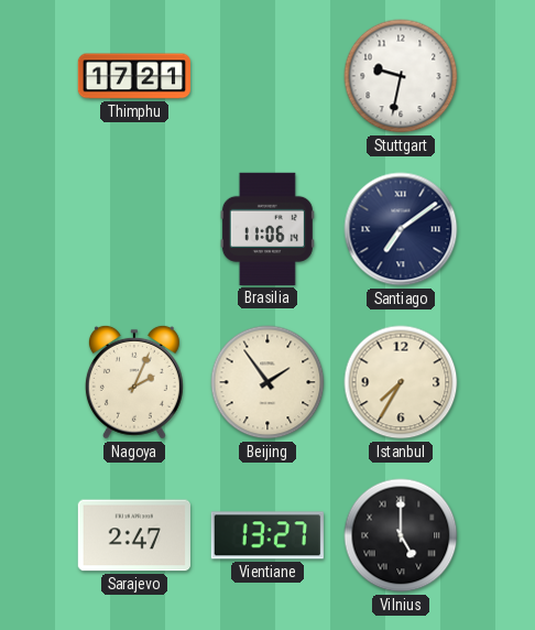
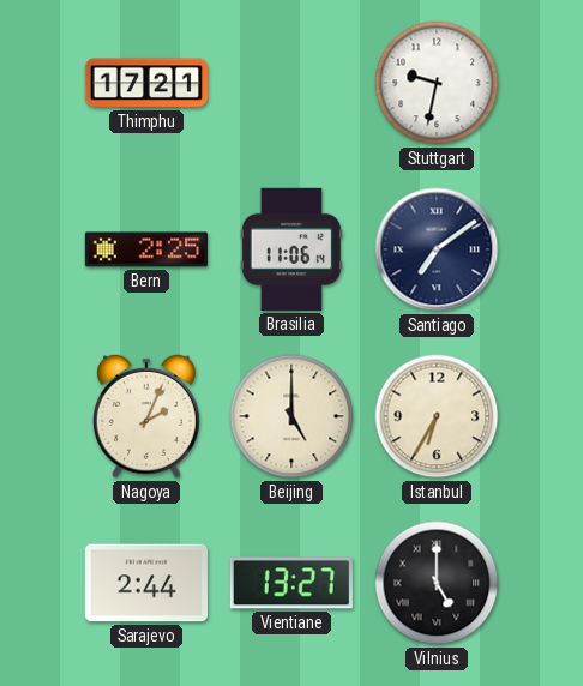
Bern: none -> 2:25
Beijing: 1:54 -> 5:00
Istanbul: 7:35 -> 6:35
Sarajevo: 2:47 -> 2:44
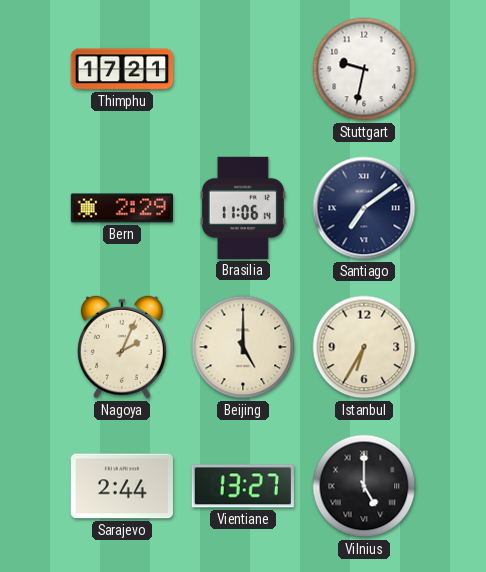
Bern: 2:25 -> 2:29
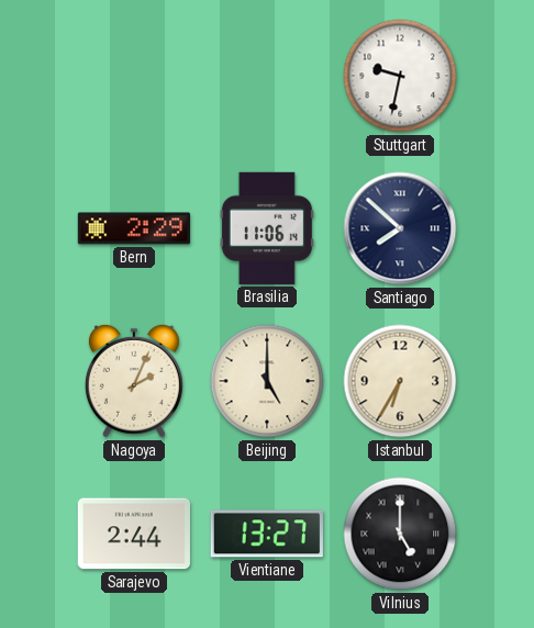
Thimphu: 17:21 -> none
Santiago: 7:09 -> 7:52
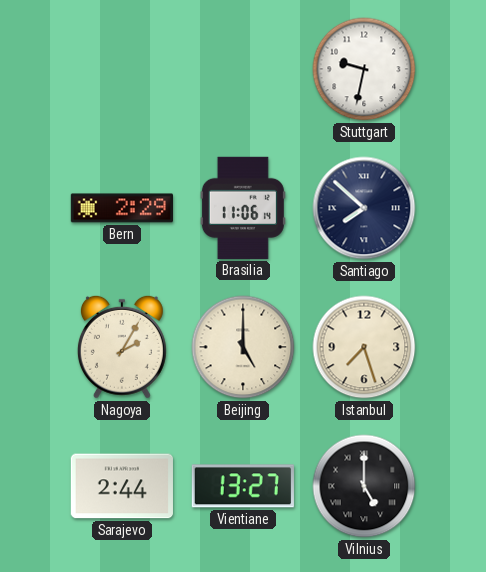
Nagoya: 2:04 -> 2:05
Istanbul: 6:35 -> 7:27
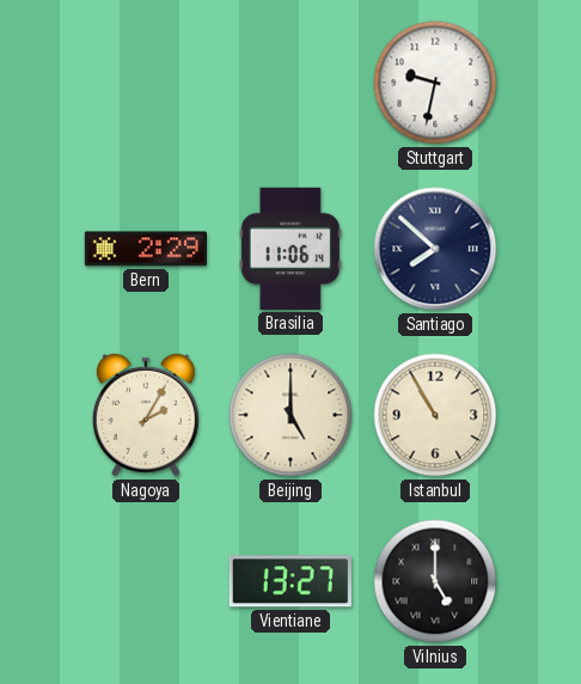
Istanbul: 7:27 -> 10:55
Sarajevo: 2:44 -> none
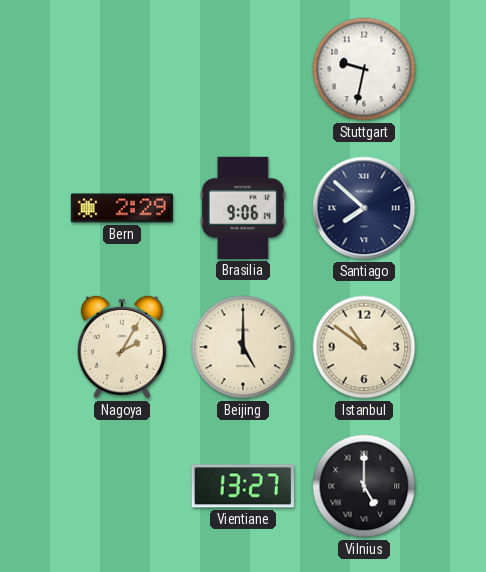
Brasilia: 11:06 -> 9:06
Istanbul: 10:55 -> 10:51
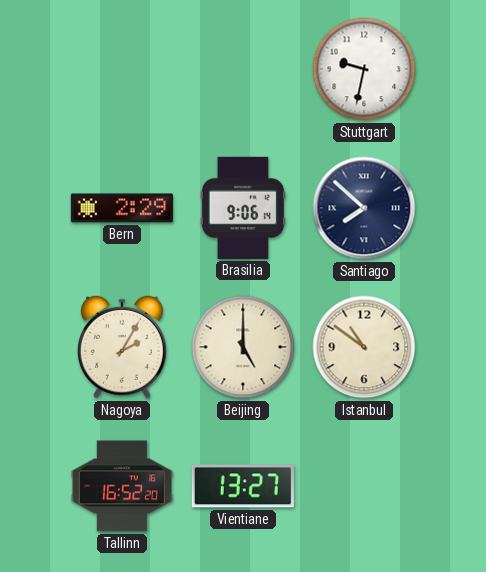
Tallinn: none -> 16:52
Vilnius: 5:00 -> none
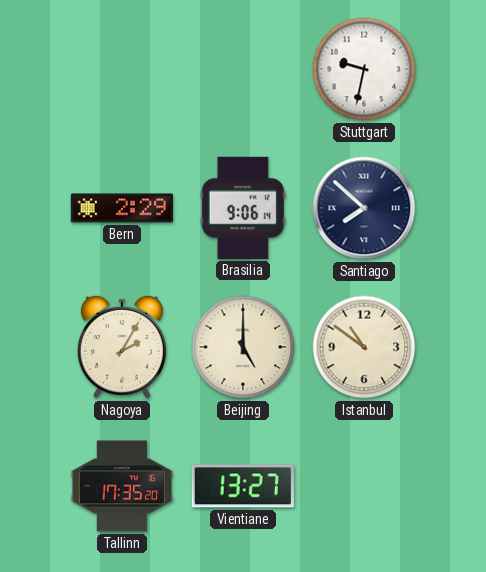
Tallinn: 16:52 -> 17:35
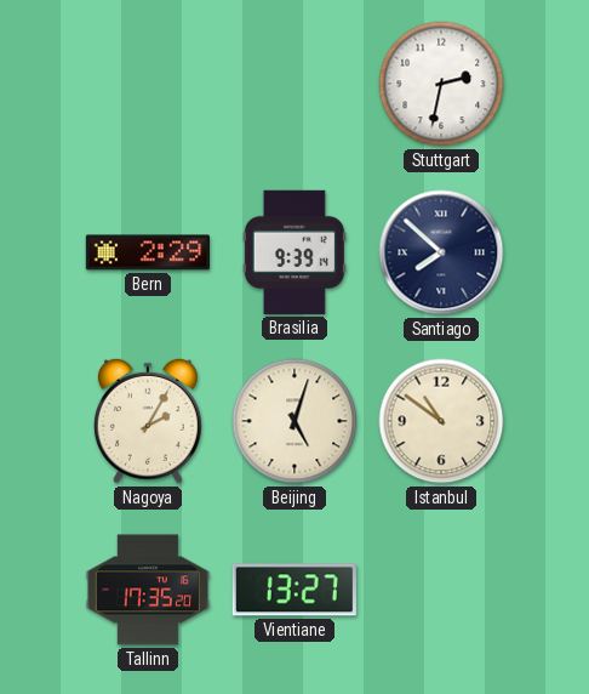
Stuttgart: 9:32 -> 2:32
Brasilia: 9:06 -> 9:39
Beijing: 5:00 -> 5:03
